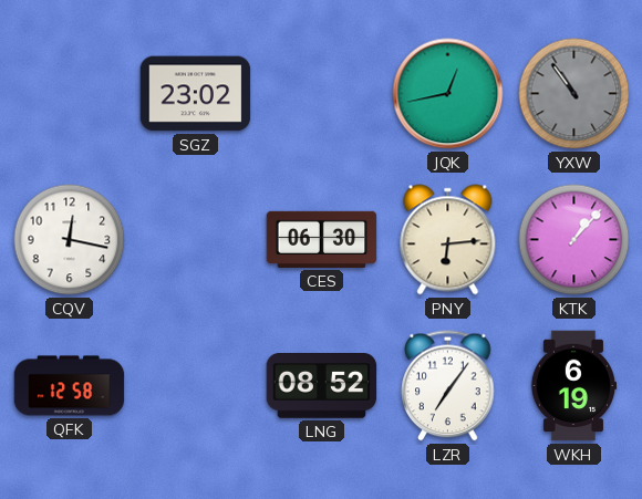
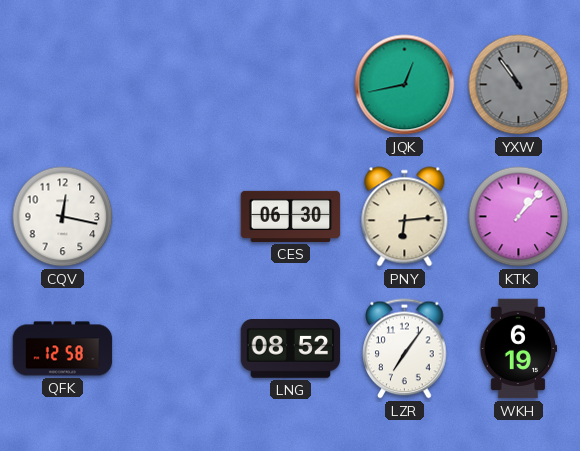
SGZ: 23:02 -> none
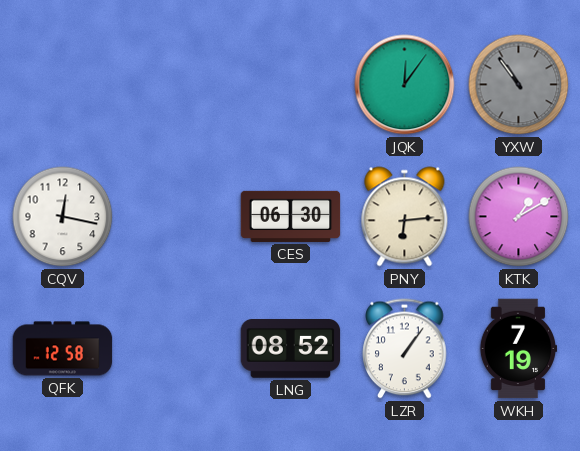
JQK: 12:43 -> 12:06
KTK: 1:07 -> 1:10
LZR: 7:06 -> 1:06
WKH: 6:19 -> 7:19
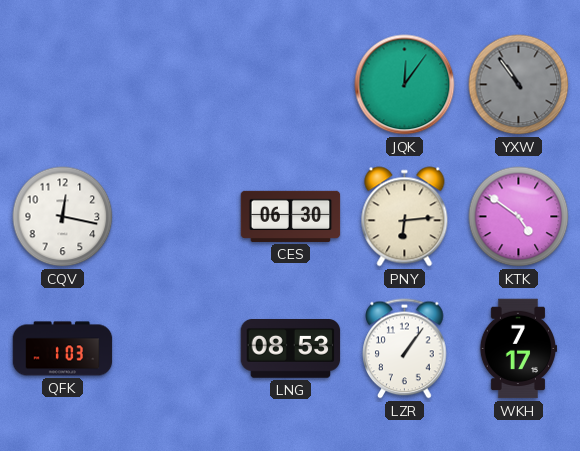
KTK: 1:10 -> 4:51
QFK: 12:58 -> 1:03
LNG: 08:52 -> 08:53
WKH: 7:19 -> 7:17
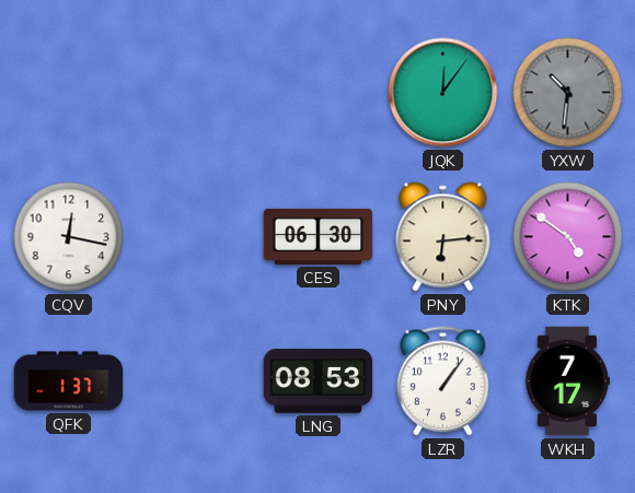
YXW: 10:54 -> 10:31
QFK: 1:03 -> 1:37
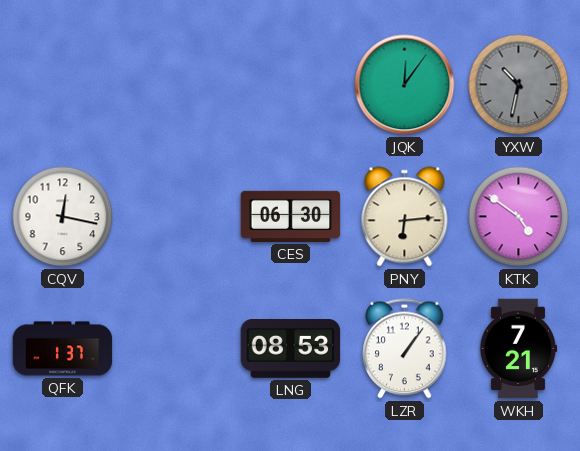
YXW: 10:31 -> 10:32
WKH: 7:17 -> 7:21
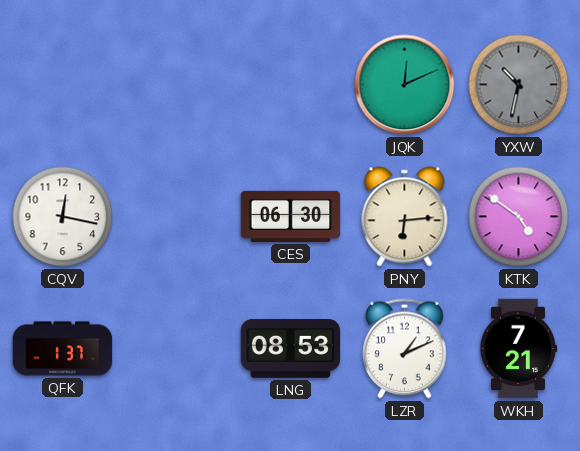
JQK: 12:06 -> 12:11
LZR: 1:06 -> 1:11
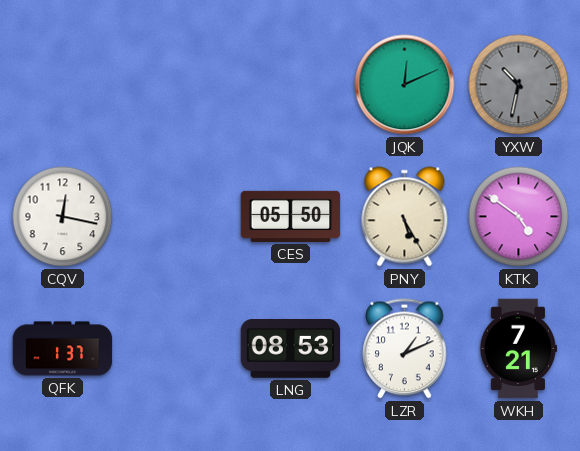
CES: 06:30 -> 05:50
PNY: 6:14 -> 5:25
